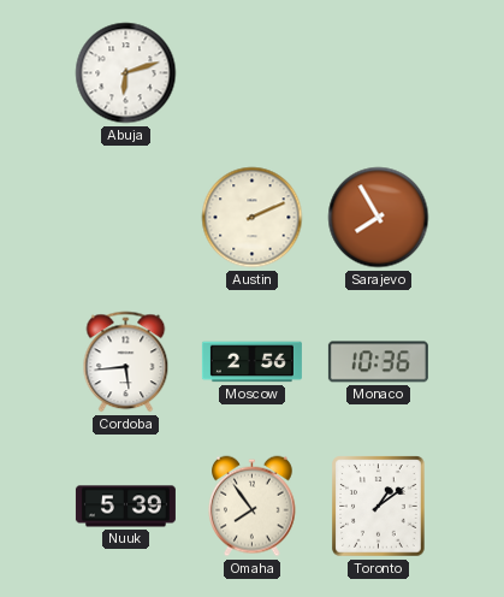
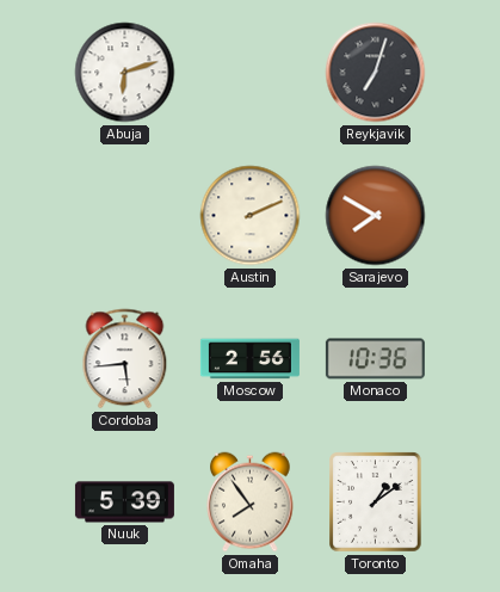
Reykjavik: none -> 7:03
Sarajevo: 7:55 -> 7:50
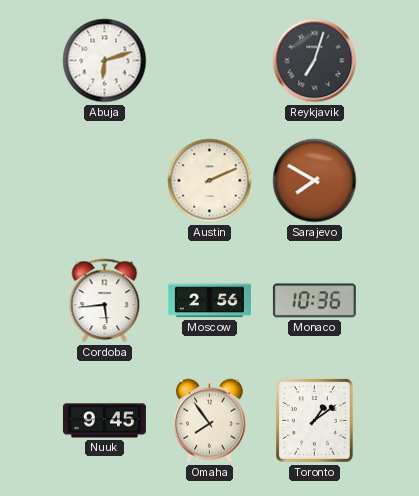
Nuuk: 5:39 -> 9:45
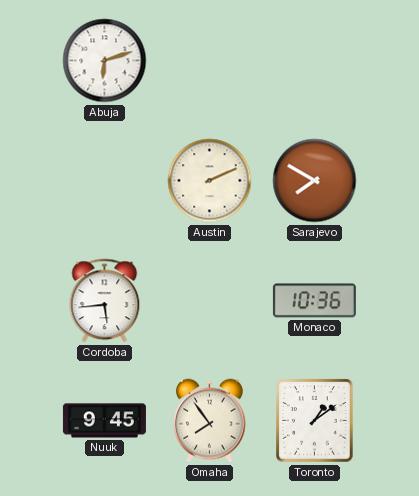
Reykjavik: 7:03 -> none
Moscow: 2:56 -> none
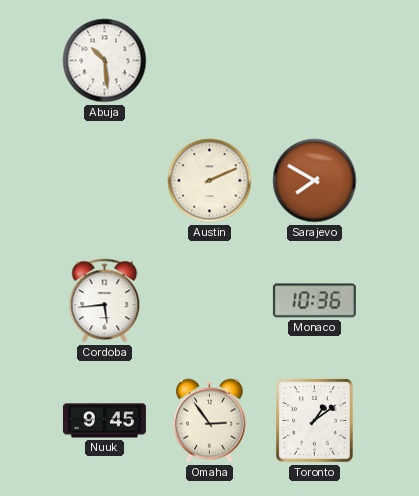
Abuja: 6:12 -> 10:29
Omaha: 7:54 -> 2:54
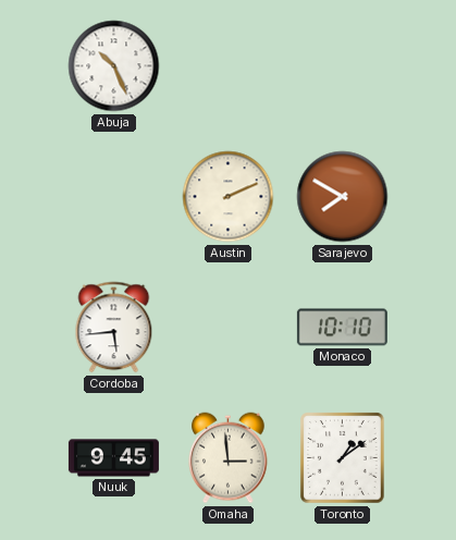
Abuja: 10:29 -> 10:26
Monaco: 10:36 -> 10:10
Omaha: 2:54 -> 2:59
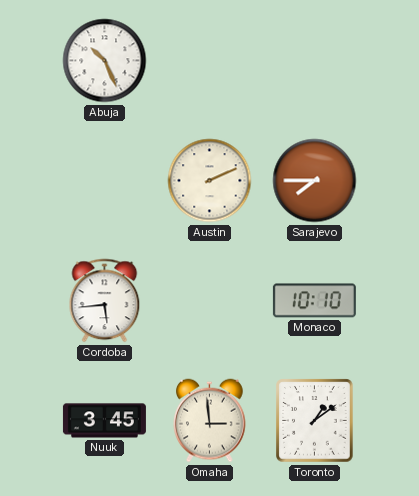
Sarajevo: 7:50 -> 7:45
Nuuk: 9:45 -> 3:45
